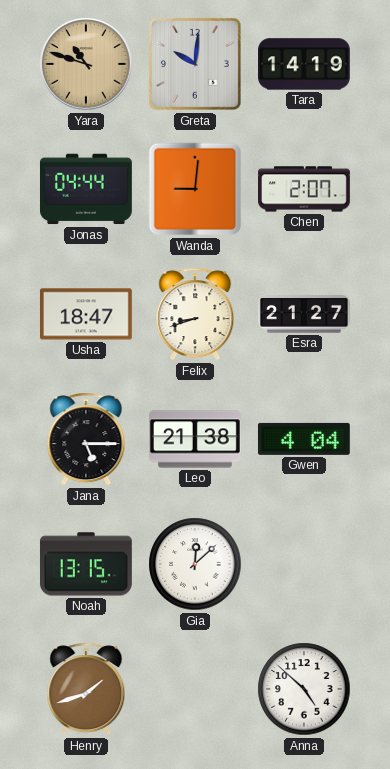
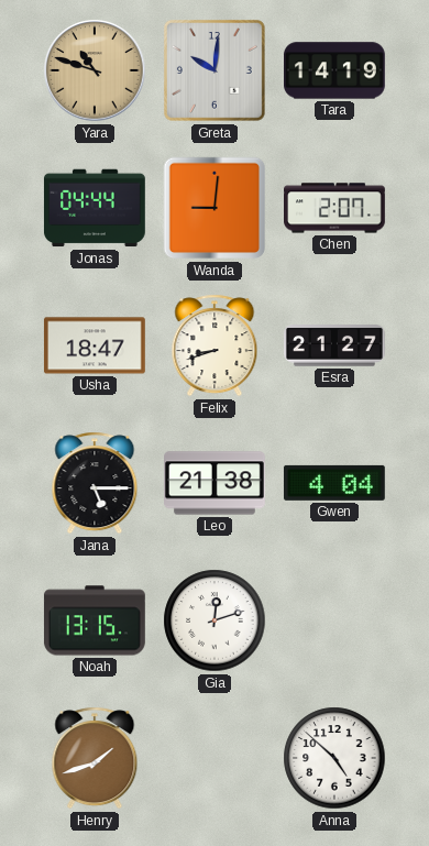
Gia: 12:08 -> 12:12
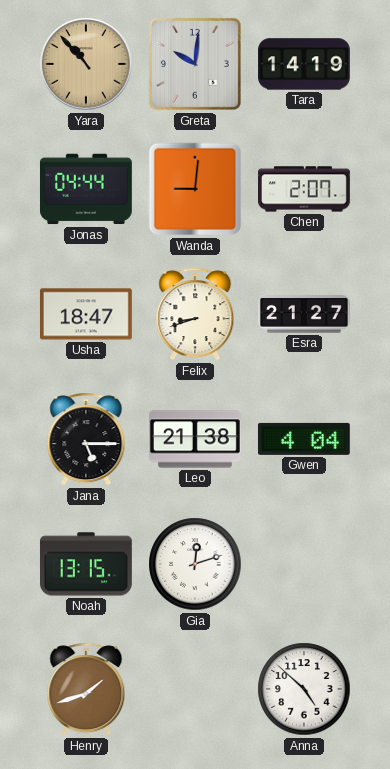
Yara: 10:48 -> 10:53
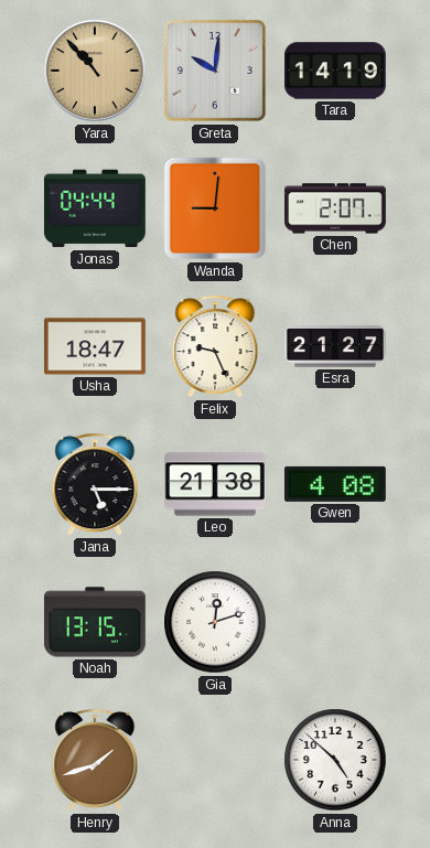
Felix: 8:42 -> 9:26
Gwen: 4:04 -> 4:08
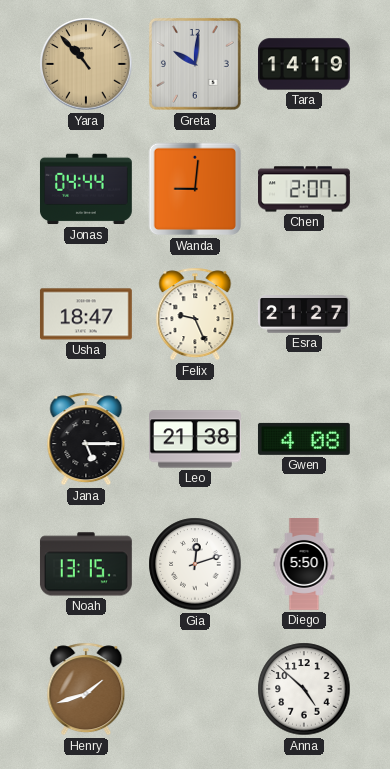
Diego: none -> 5:50
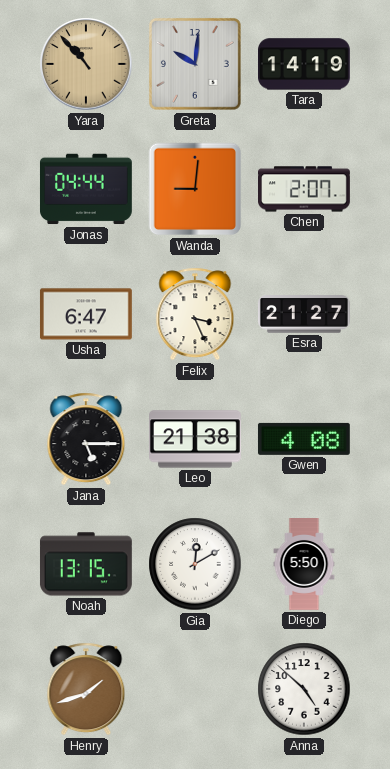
Usha: 18:47 -> 6:47
Felix: 9:26 -> 3:26
Gia: 12:12 -> 12:10
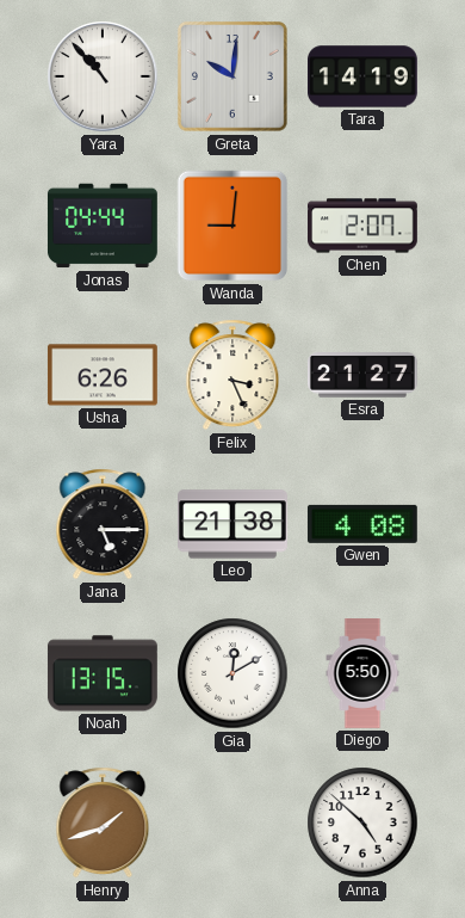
Yara dial: champagne -> white
Usha: 6:47 -> 6:26
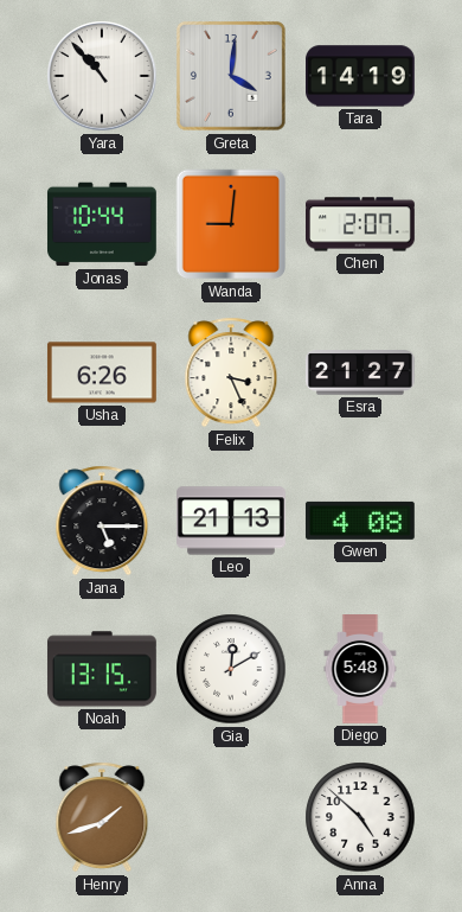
Greta: 10:01 -> 4:01
Jonas: 04:44 -> 10:44
Leo: 21:38 -> 21:13
Diego: 5:50 -> 5:48
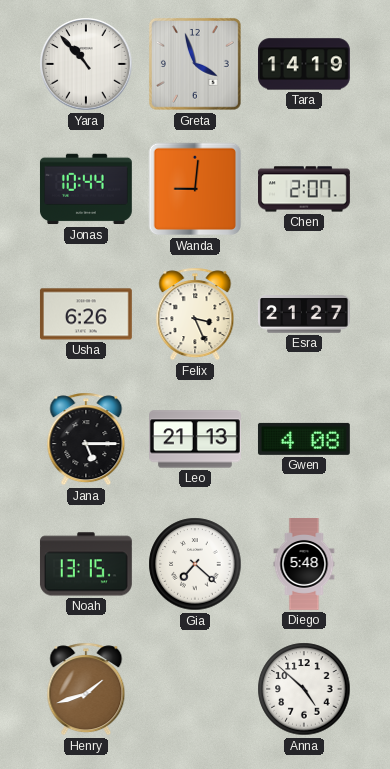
Greta: 4:01 -> 3:57
Gia: 12:10 -> 7:22
